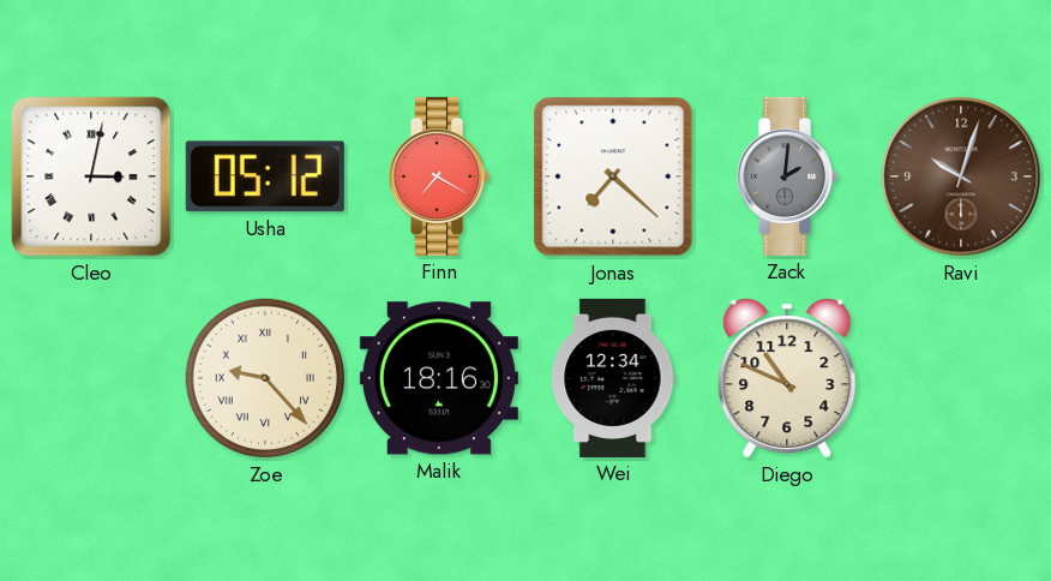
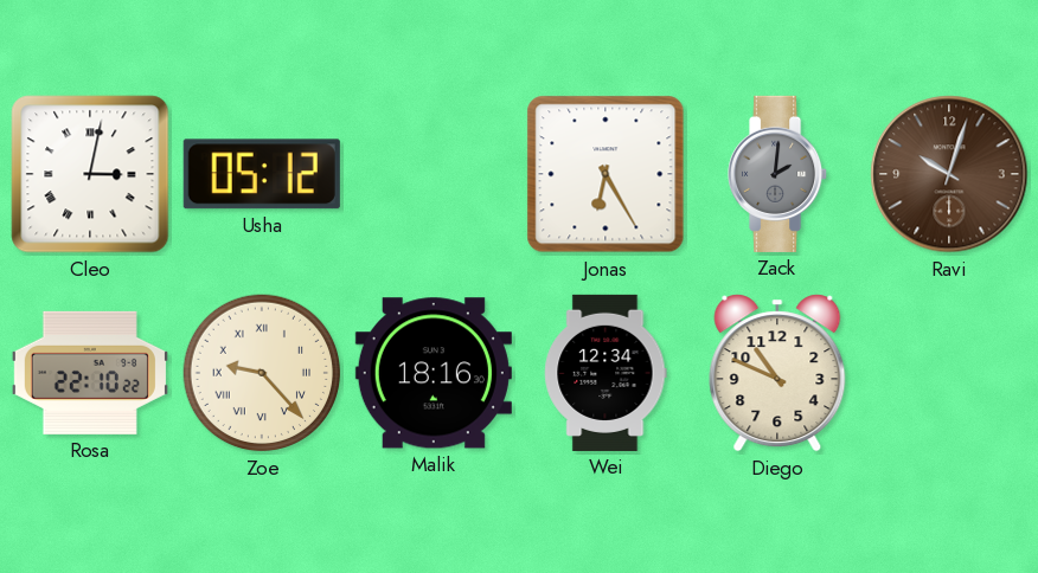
Finn: 7:20 -> none
Jonas: 7:22 -> 6:25
Rosa: none -> 22:10
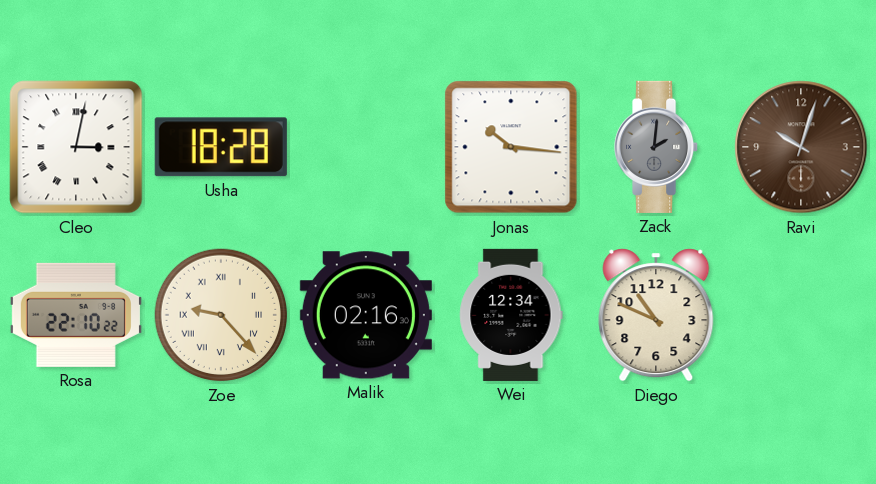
Usha: 05:12 -> 18:28
Jonas: 6:25 -> 10:16
Malik: 18:16 -> 02:16
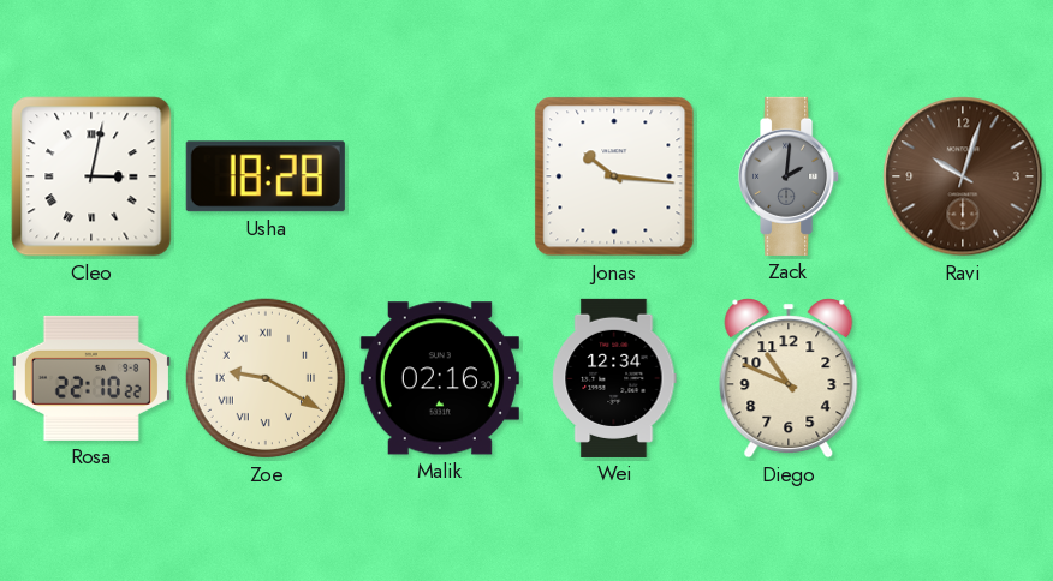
Zoe: 9:23 -> 9:20
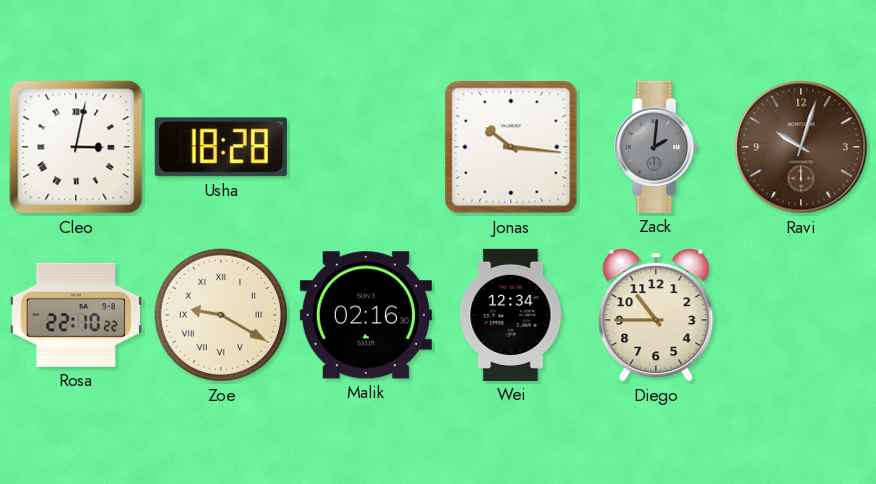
Diego: 10:49 -> 10:45
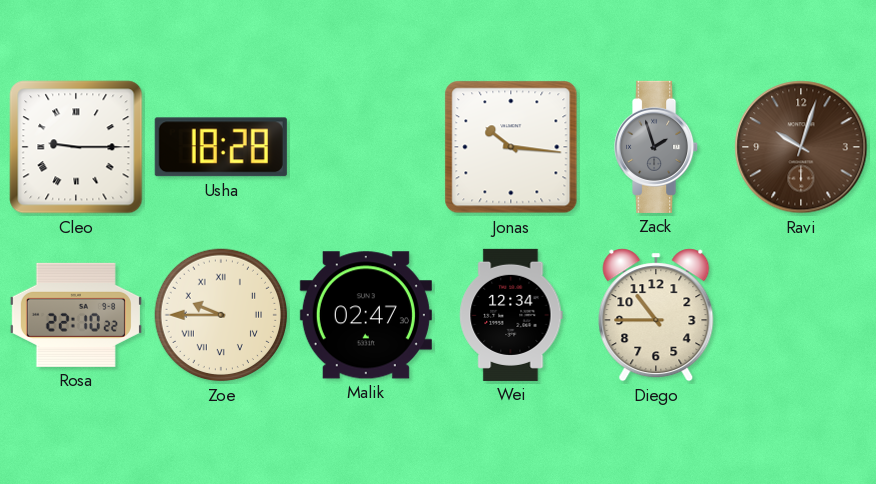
Cleo: 3:02 -> 9:15
Zack: 2:01 -> 1:57
Zoe: 9:20 -> 9:45
Malik: 02:16 -> 02:47
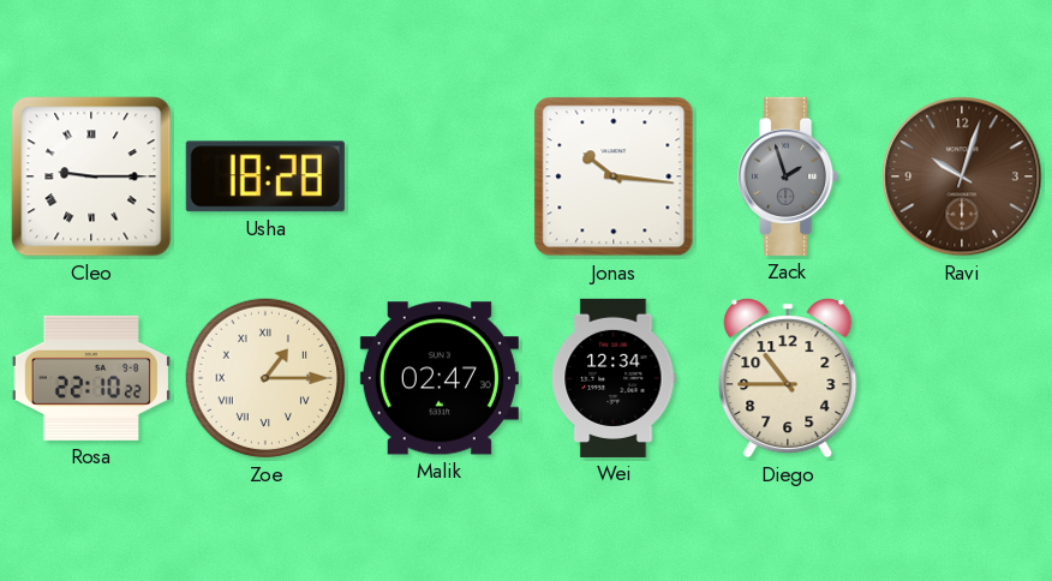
Zoe: 9:45 -> 1:15
